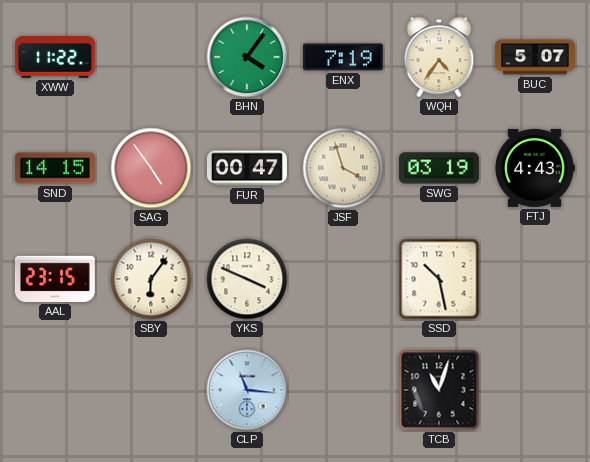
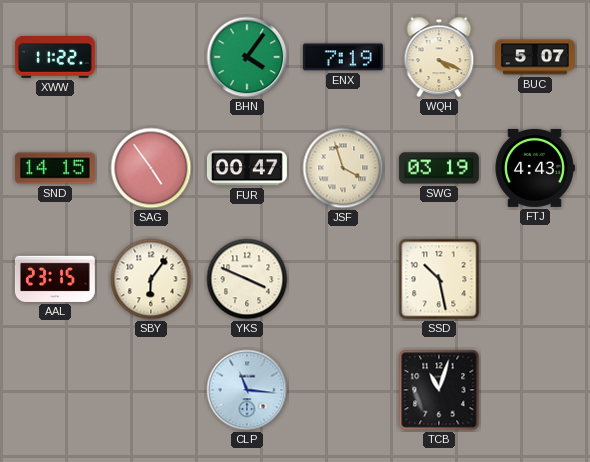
WQH: 4:36 -> 4:19
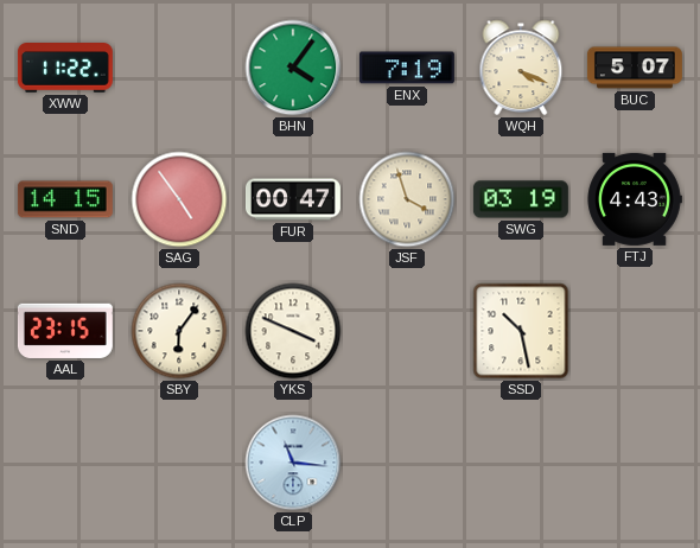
TCB: 11:03 -> none
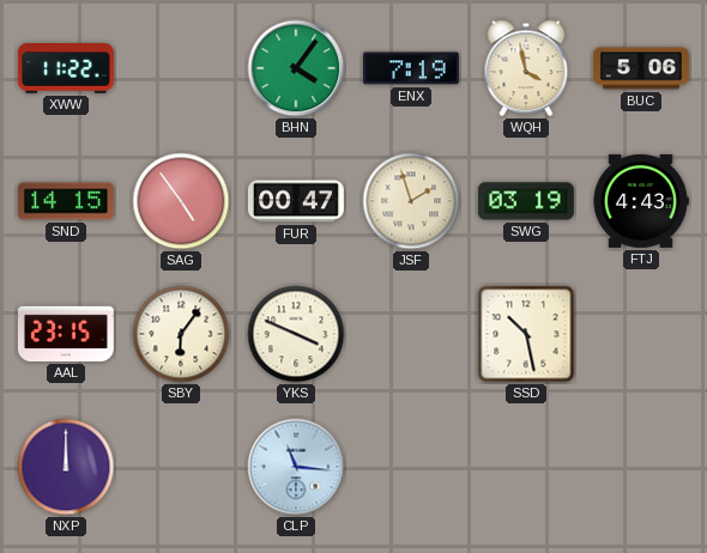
WQH: 4:19 -> 3:58
BUC: 5:07 -> 5:06
JSF: 3:57 -> 1:57
NXP: none -> 12:00
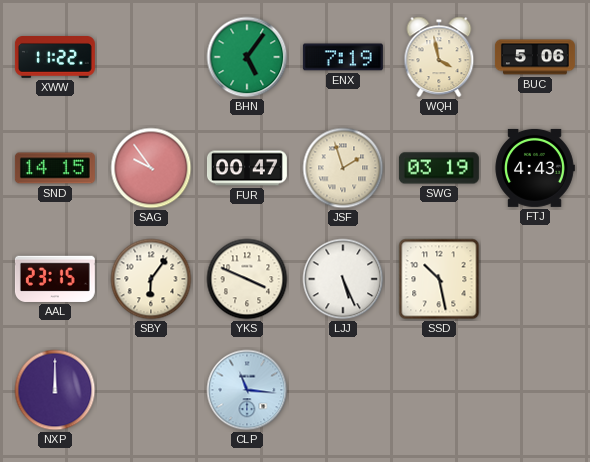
BHN: 4:06 -> 5:06
SAG: 4:54 -> 9:54
LJJ: none -> 5:26
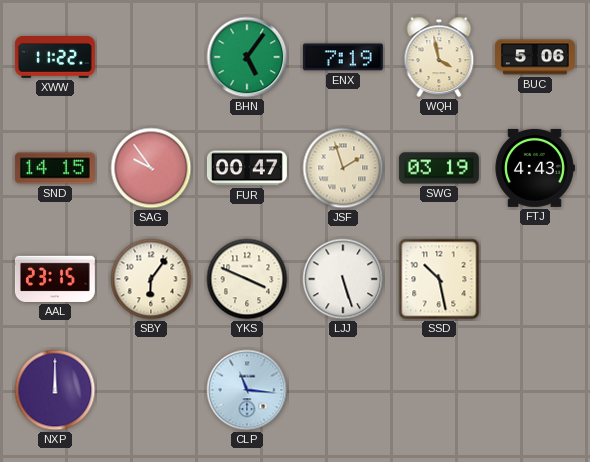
LJJ: 5:26 -> 5:27
